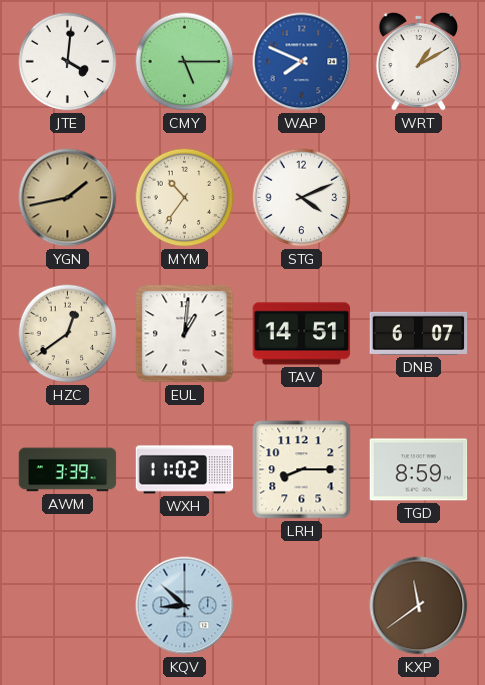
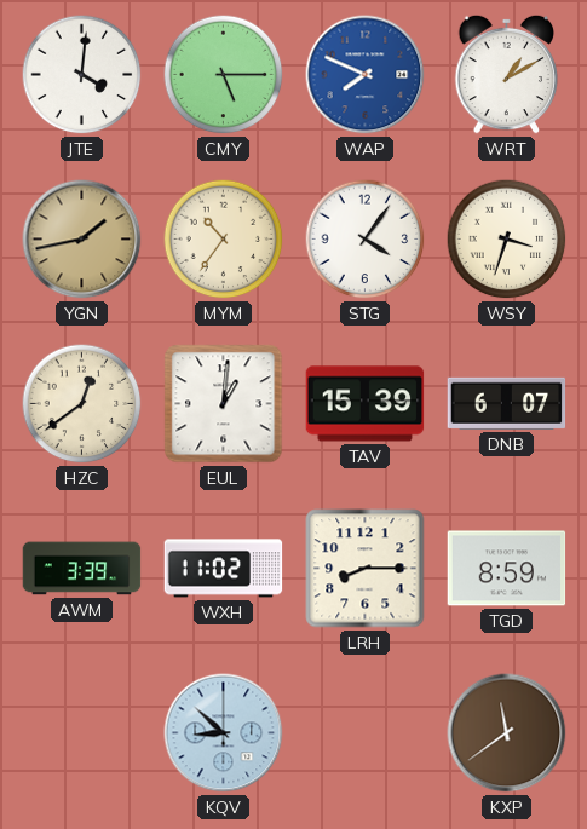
STG: 4:11 -> 4:06
WSY: none -> 3:33
TAV: 14:51 -> 15:39
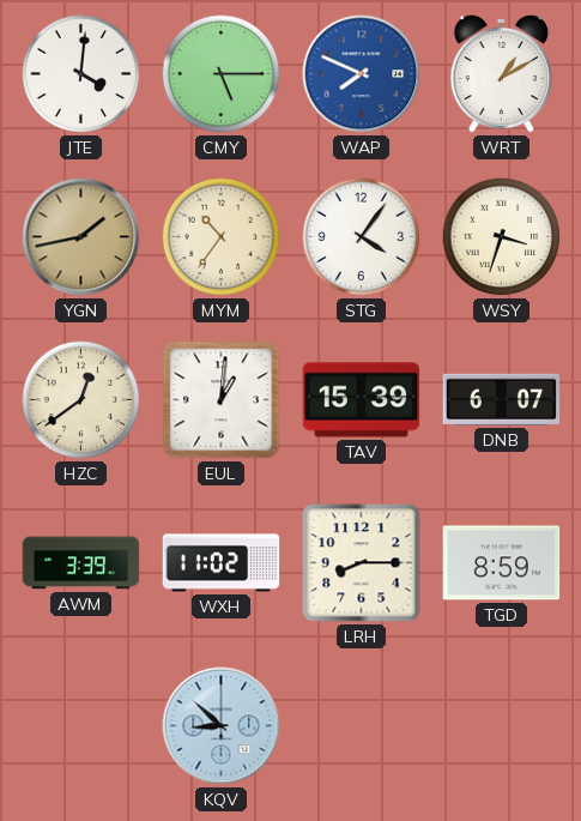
KXP: 11:39 -> none
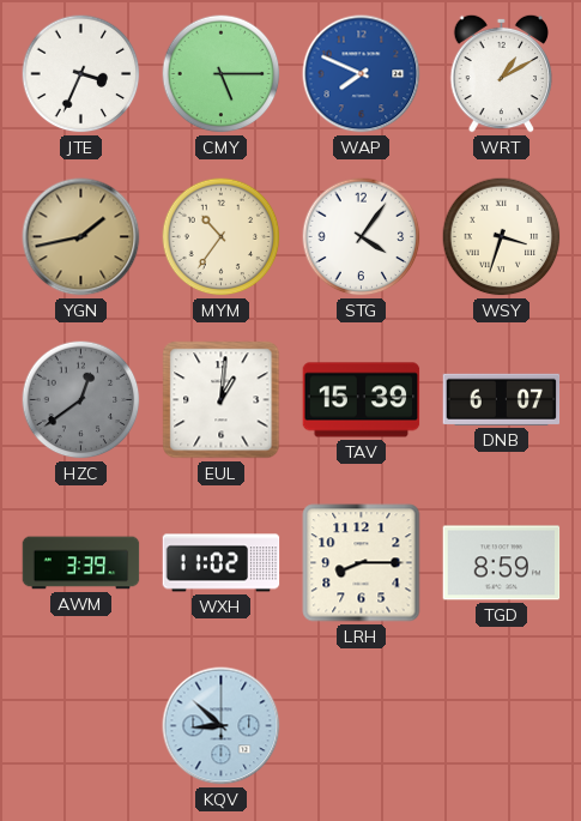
JTE: 4:01 -> 3:34
HZC dial: cream -> grey
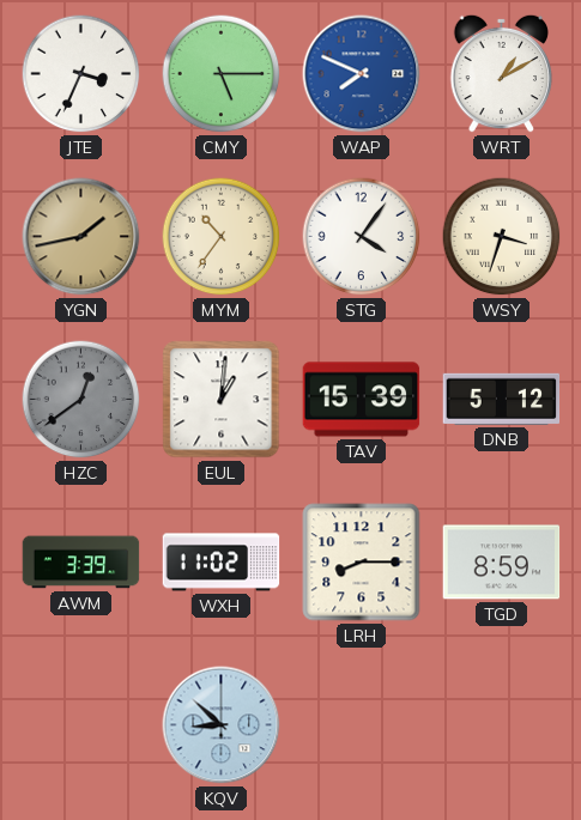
DNB: 6:07 -> 5:12
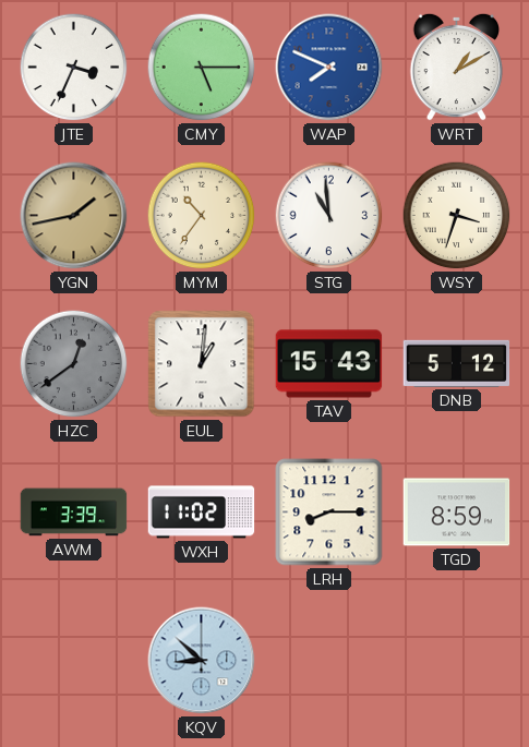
STG: 4:06 -> 10:59
TAV: 15:39 -> 15:43
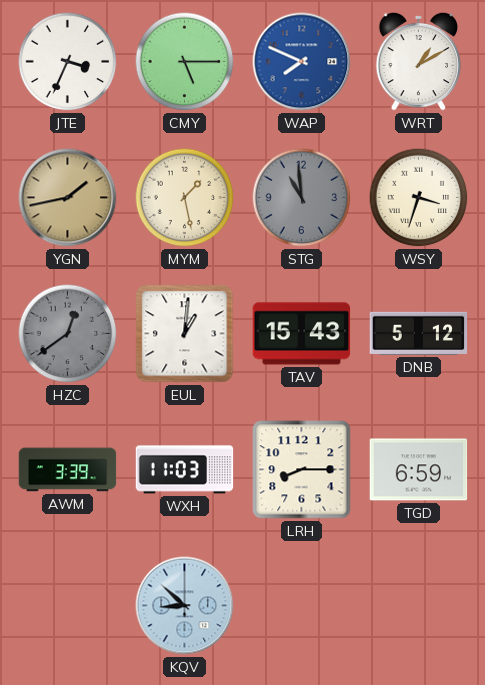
MYM: 10:36 -> 1:28
STG dial: white -> grey
WXH: 11:02 -> 11:03
TGD: 8:59 -> 6:59
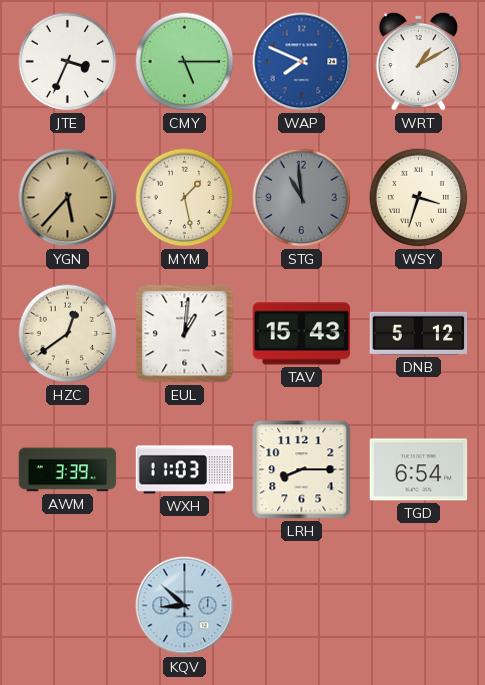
YGN: 1:43 -> 5:37
HZC dial: grey -> cream
TGD: 6:59 -> 6:54
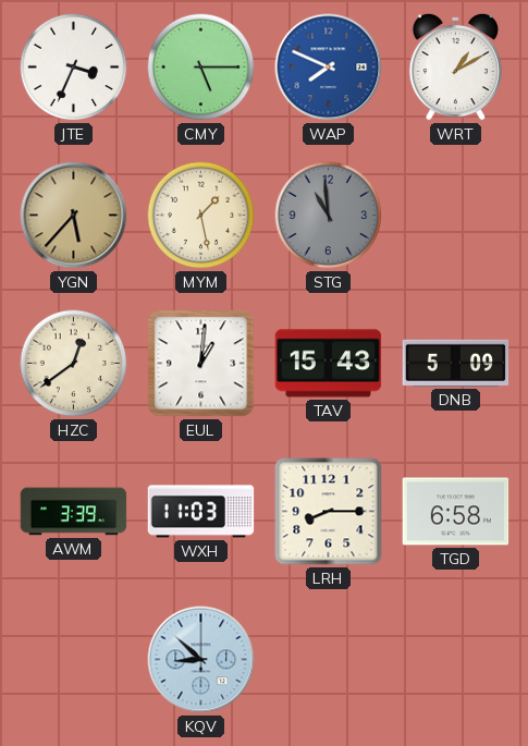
WSY: 3:33 -> none
DNB: 5:12 -> 5:09
TGD: 6:54 -> 6:58
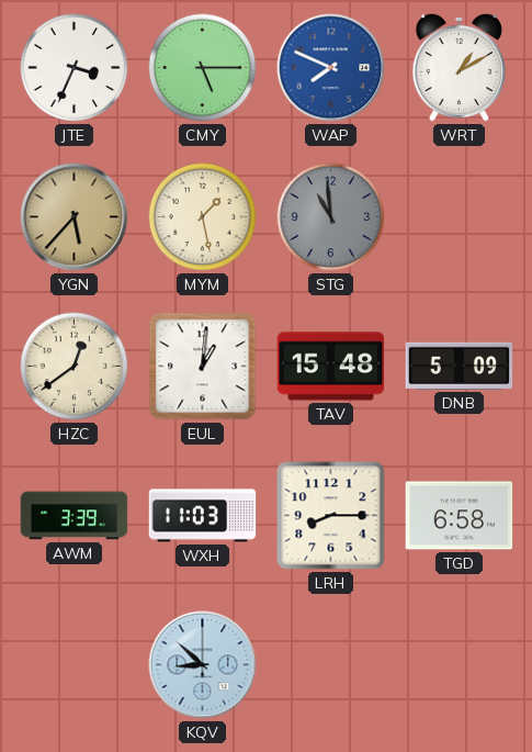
TAV: 15:43 -> 15:48
